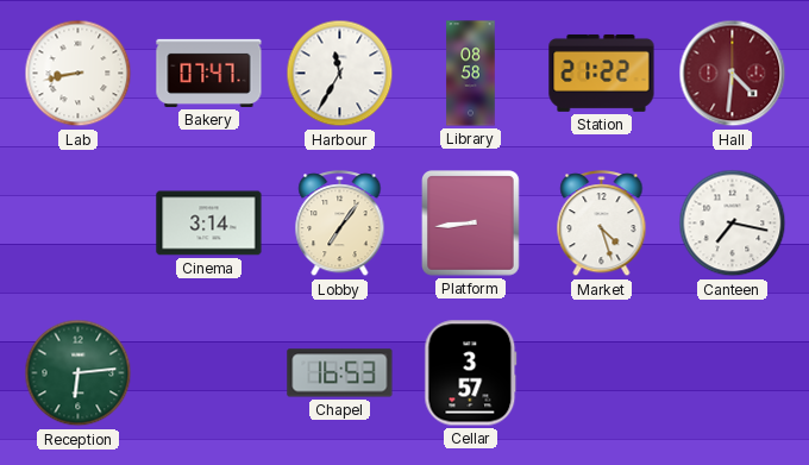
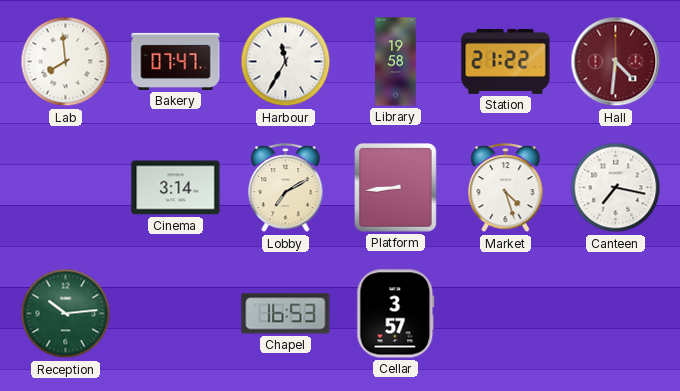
Lab: 8:43 -> 7:59
Library: 08:58 -> 19:58
Lobby: 7:06 -> 7:10
Reception: 6:14 -> 10:14
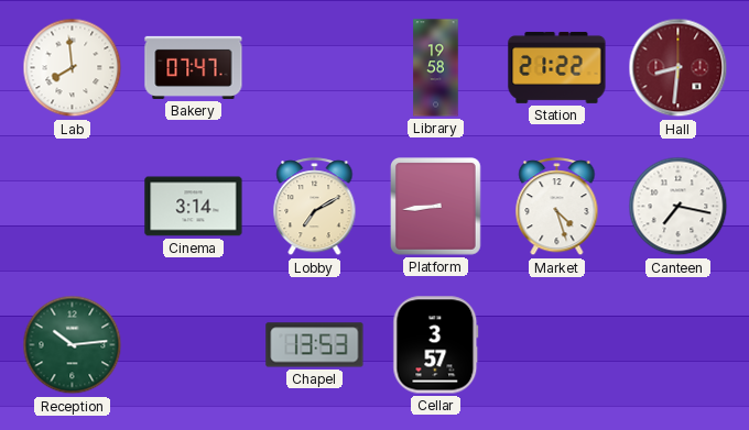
Harbour: 11:35 -> none
Hall: 4:31 -> 8:31
Chapel: 16:53 -> 13:53
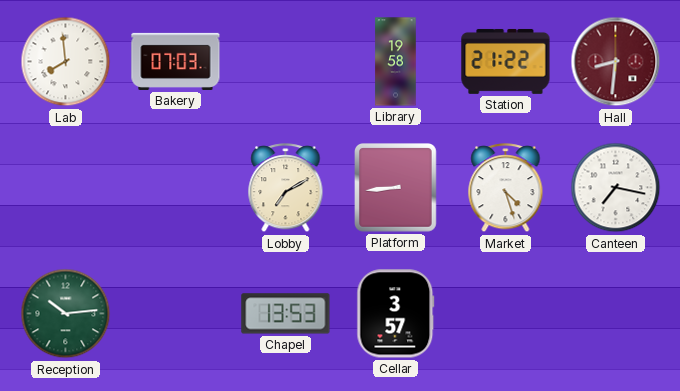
Bakery: 07:47 -> 07:03
Cinema: 3:14 -> none
